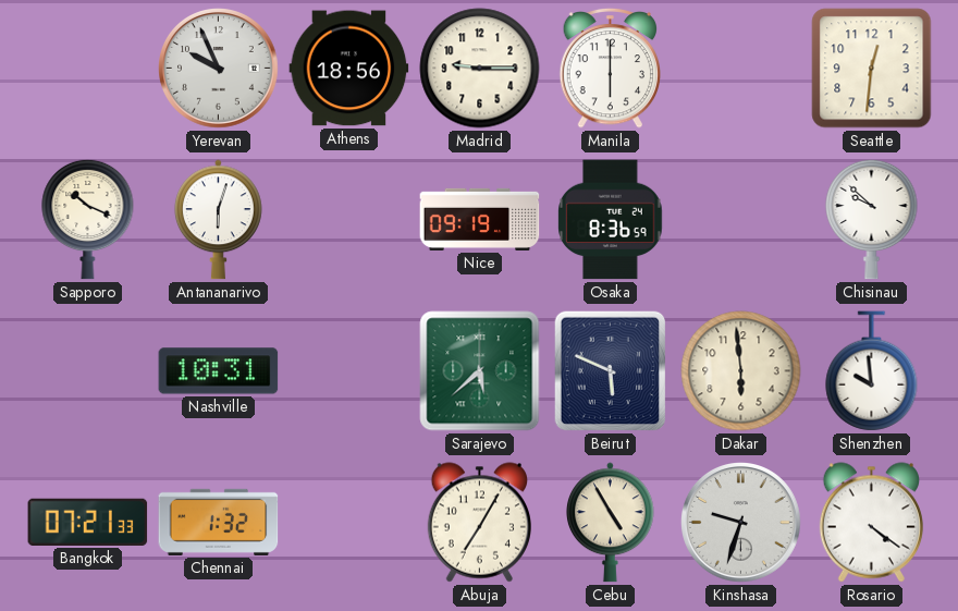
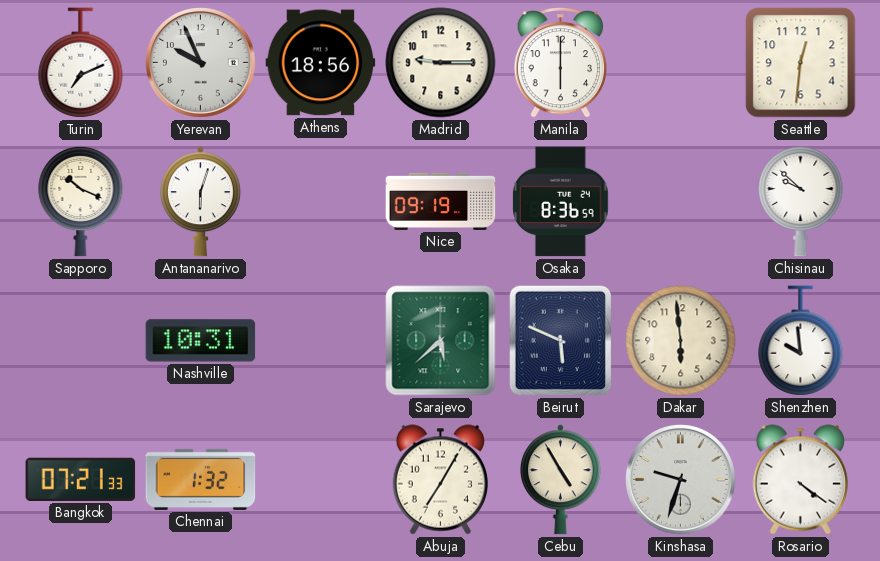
Turin: none -> 7:11
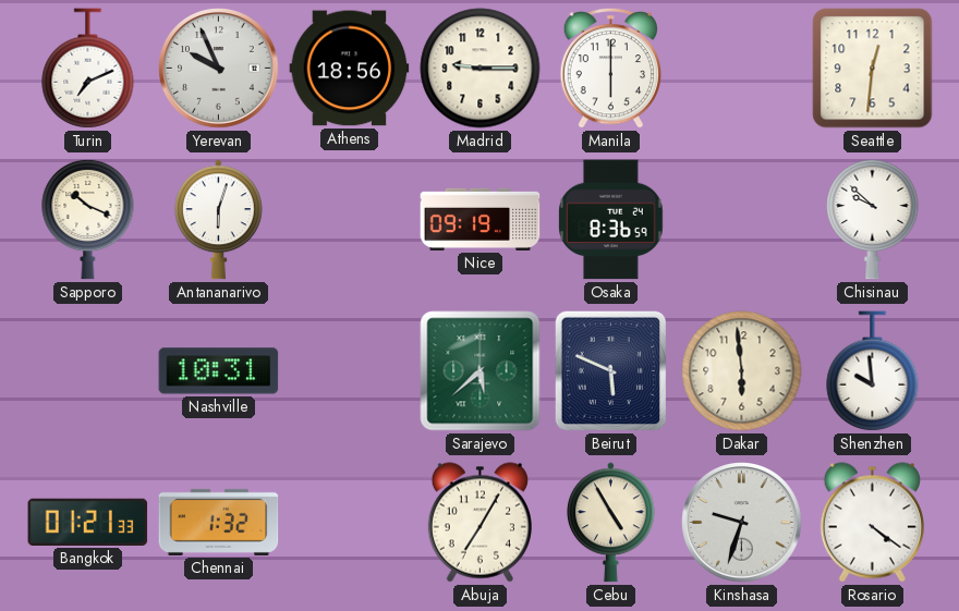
Bangkok: 07:21 -> 01:21
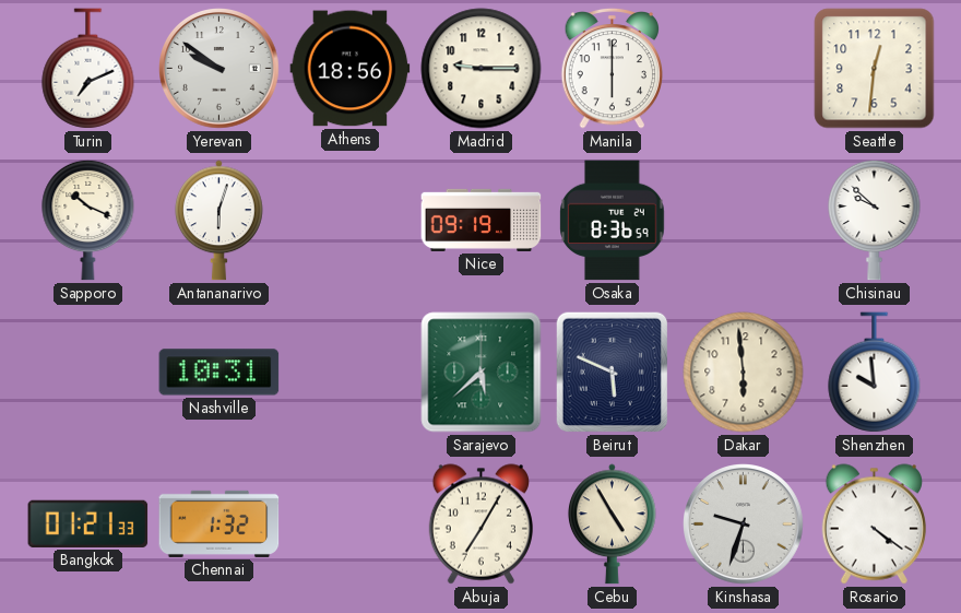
Yerevan: 9:56 -> 9:51
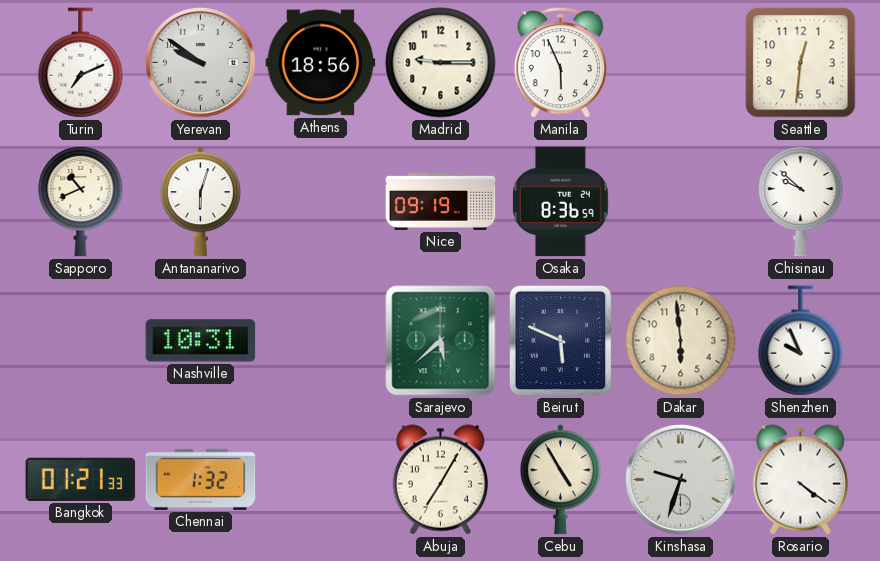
Manila: 6:00 -> 5:56
Sapporo: 10:19 -> 10:41
Shenzhen: 9:59 -> 9:56
